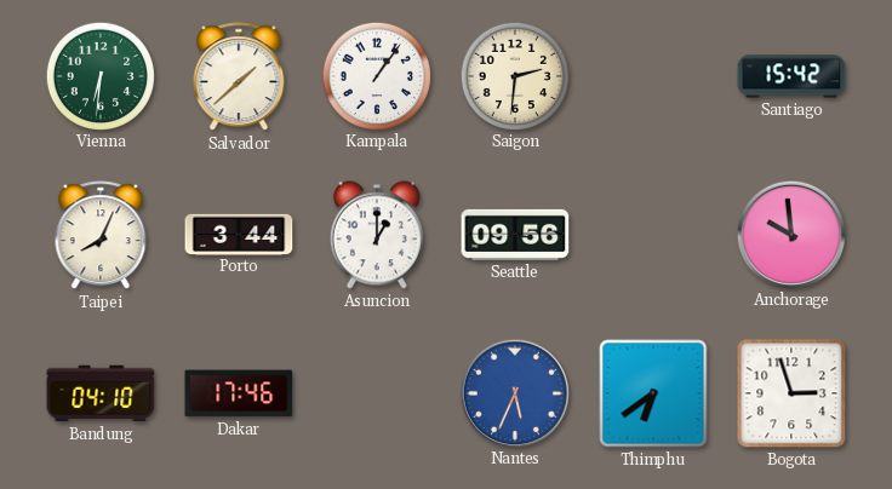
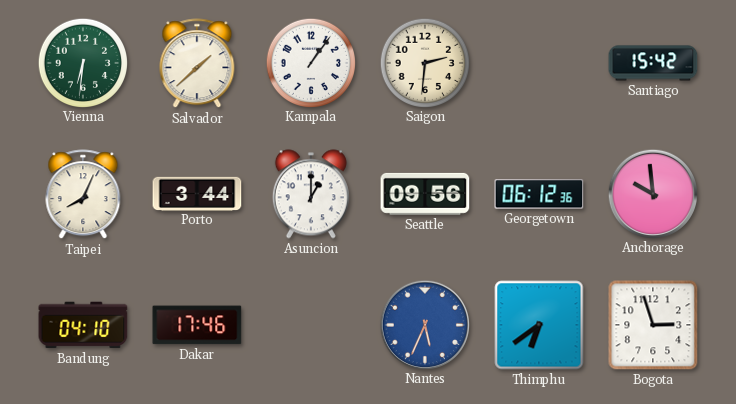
Georgetown: none -> 06:12
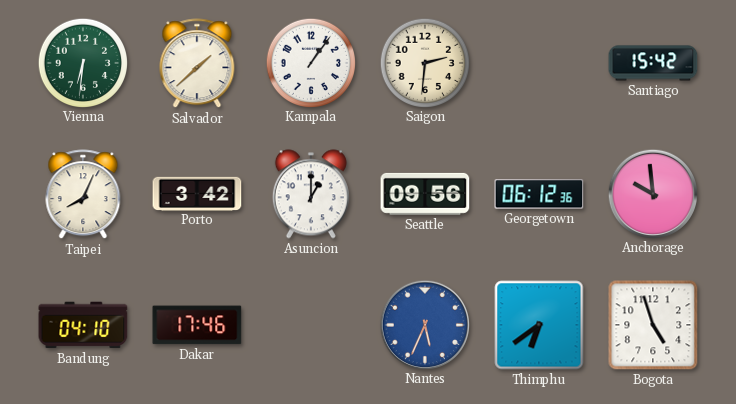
Porto: 3:44 -> 3:42
Bogota: 2:57 -> 4:57
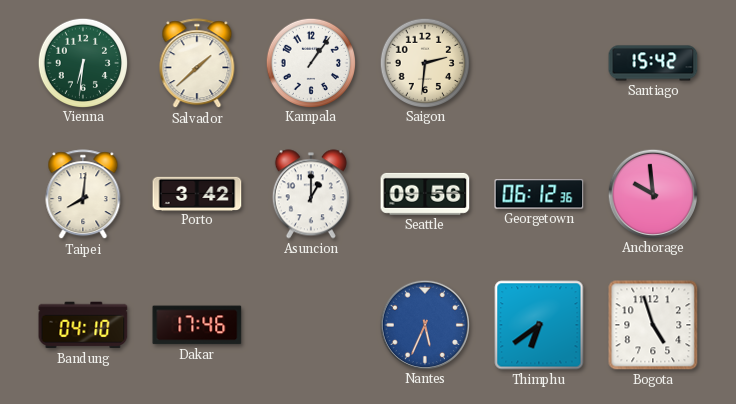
Taipei: 8:04 -> 8:01
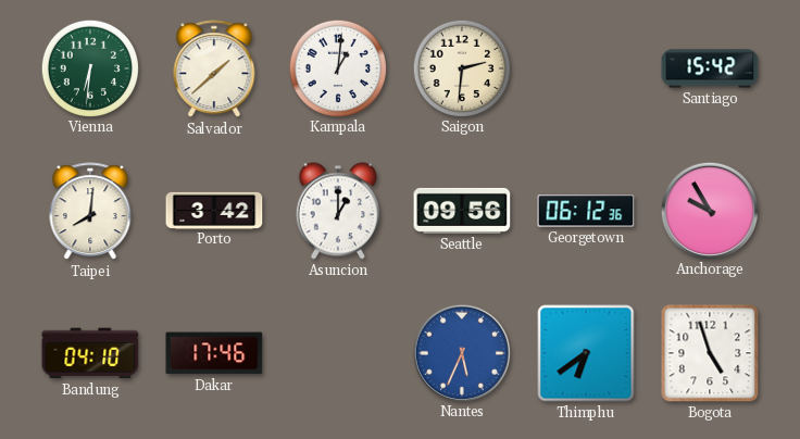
Kampala: 1:06 -> 1:01
Anchorage: 9:59 -> 9:55
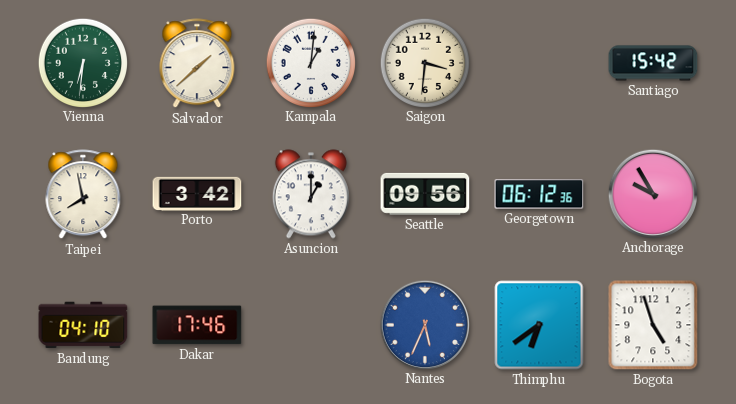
Saigon: 2:31 -> 3:31
Taipei: 8:01 -> 7:58
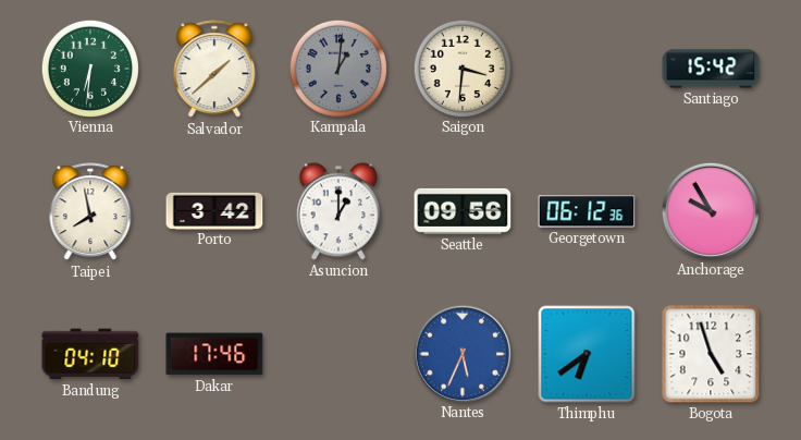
Kampala dial: white -> grey
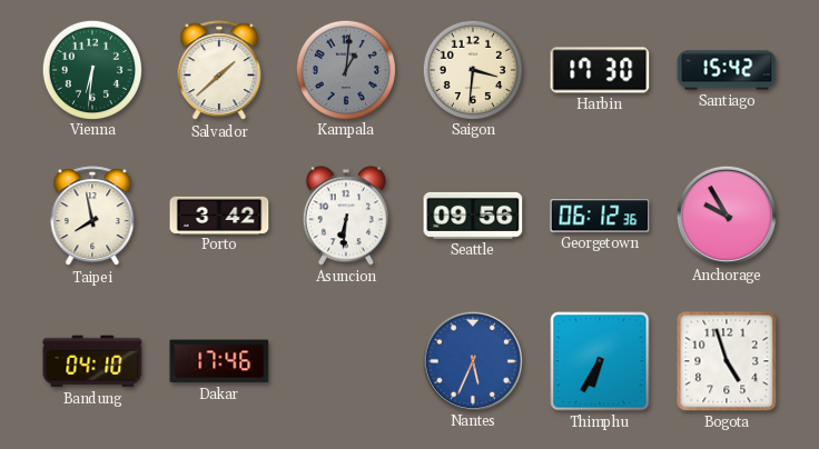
Harbin: none -> 17:30
Asuncion: 1:00 -> 6:31
Thimphu: 6:39 -> 6:35
